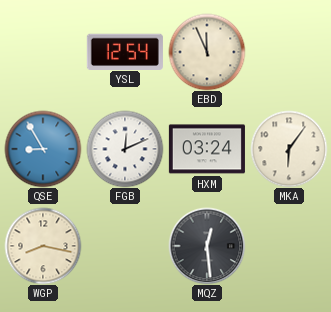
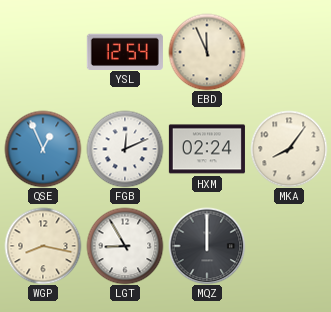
QSE: 8:55 -> 12:56
HXM: 03:24 -> 02:24
MKA: 6:06 -> 8:06
LGT: none -> 8:55
MQZ: 12:29 -> 12:00
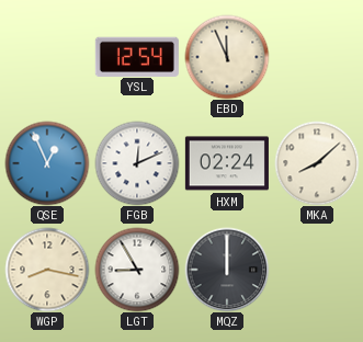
MKA: 8:06 -> 8:08
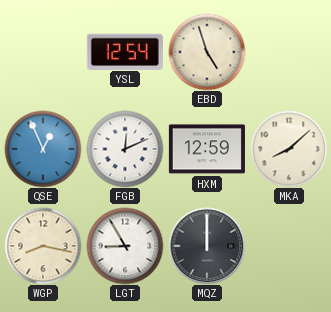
EBD: 11:56 -> 4:57
HXM: 02:24 -> 12:59
